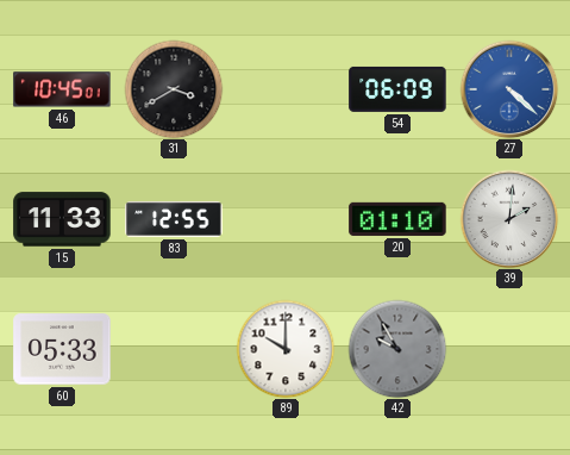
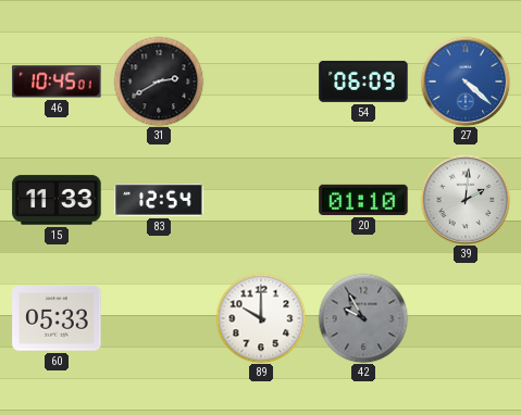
31: 3:40 -> 2:40
83: 12:55 -> 12:54
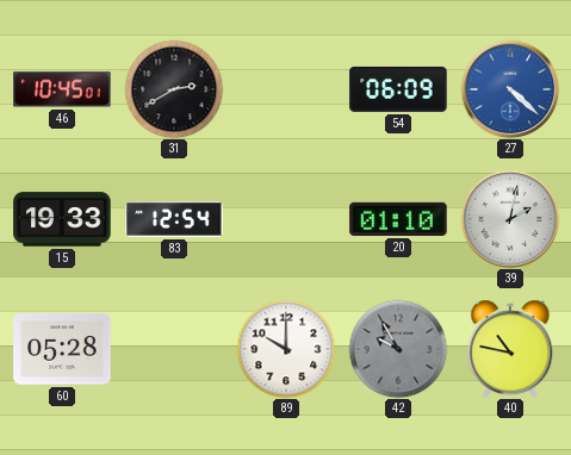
15: 11:33 -> 19:33
39: 2:01 -> 2:02
60: 05:33 -> 05:28
40: none -> 10:47
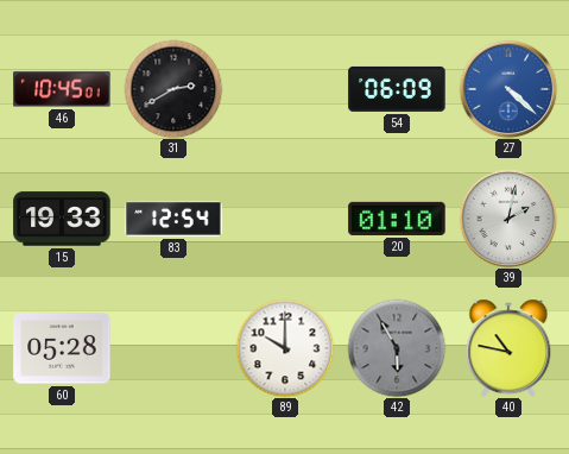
42: 9:55 -> 5:55
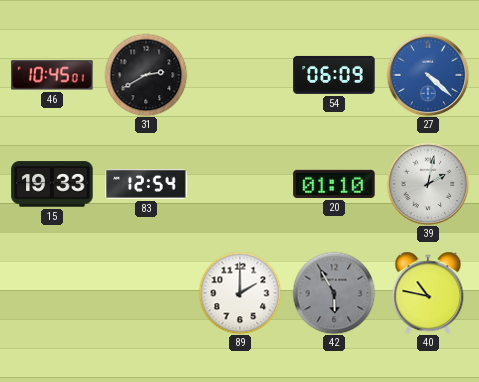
60: 05:28 -> none
89: 10:00 -> 2:00
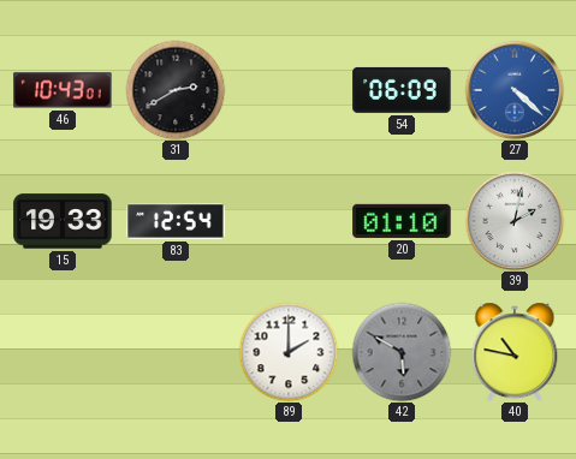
46: 10:45 -> 10:43
42: 5:55 -> 5:50
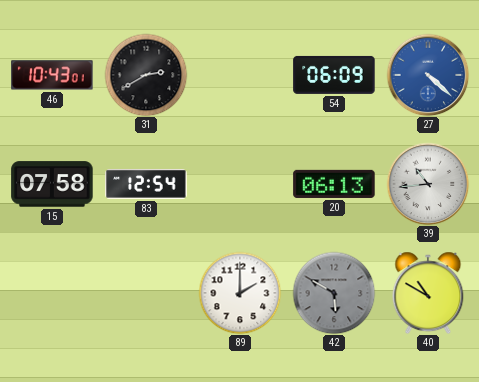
15: 19:33 -> 07:58
20: 01:10 -> 06:13
39: 2:02 -> 10:44
40: 10:47 -> 10:50
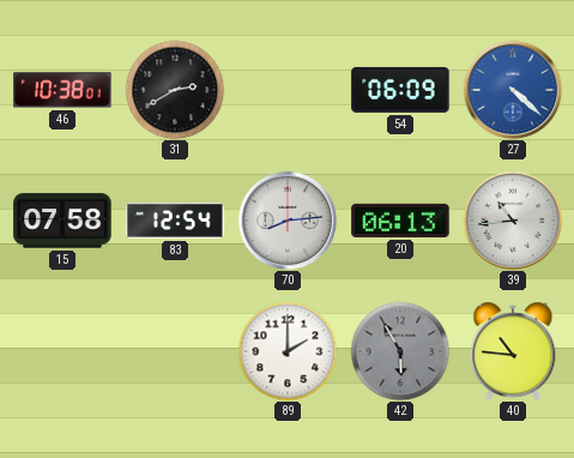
46: 10:43 -> 10:38
70: none -> 8:14
42: 5:50 -> 5:55
40: 10:50 -> 10:46
